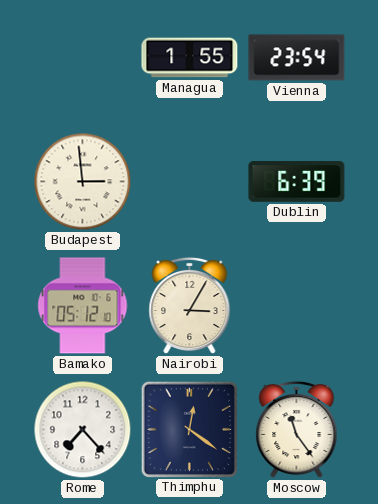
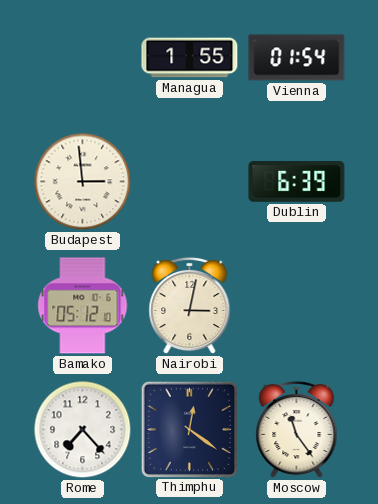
Vienna: 23:54 -> 01:54
Nairobi: 3:05 -> 3:02
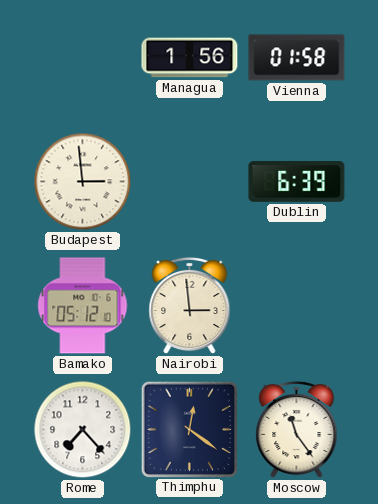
Managua: 1:55 -> 1:56
Vienna: 01:54 -> 01:58
Nairobi: 3:02 -> 2:59
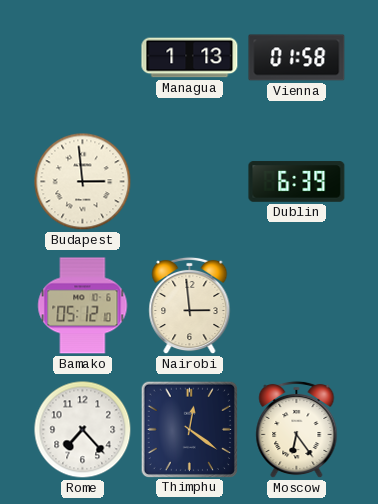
Managua: 1:56 -> 1:13
Moscow: 11:24 -> 6:24
